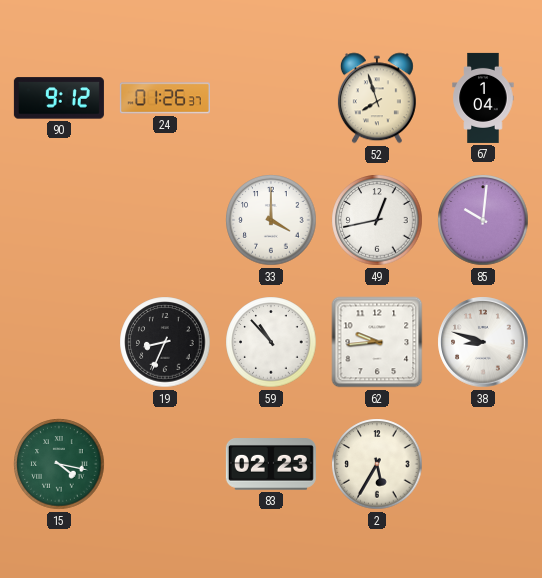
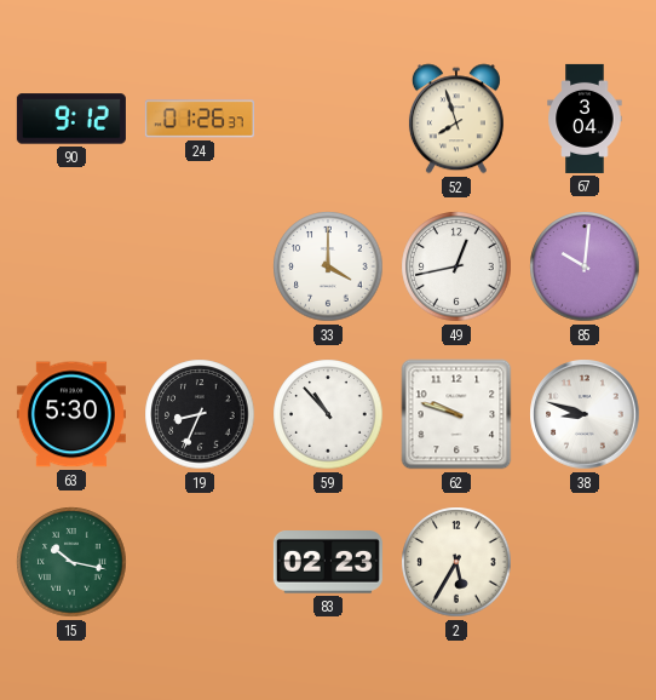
67: 1:04 -> 3:04
63: none -> 5:30
62: 9:44 -> 9:48
15: 4:17 -> 10:17
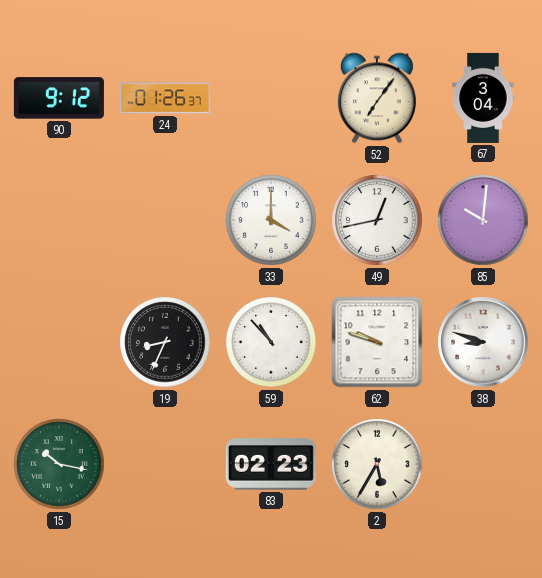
52: 7:57 -> 7:06
63: 5:30 -> none
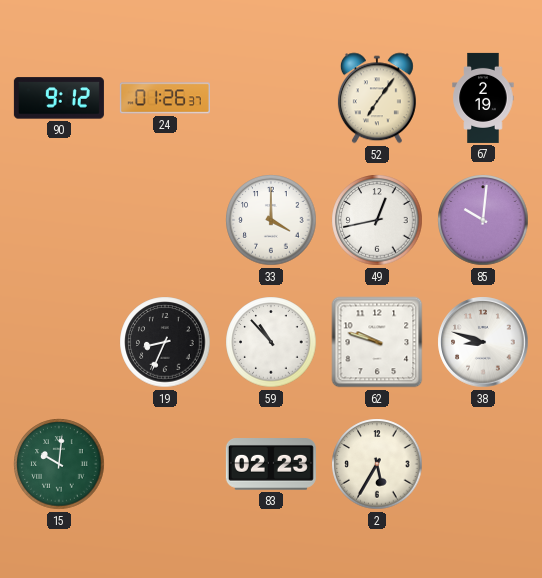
67: 3:04 -> 2:19
15: 10:17 -> 10:01
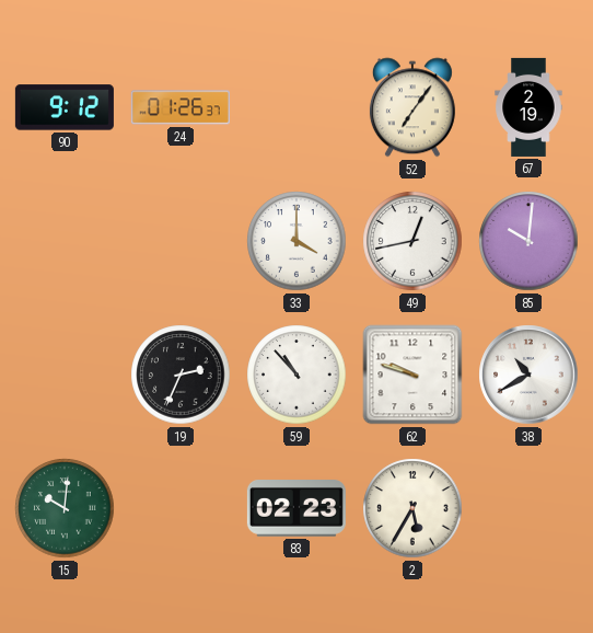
19: 8:34 -> 2:34
38: 8:48 -> 10:40
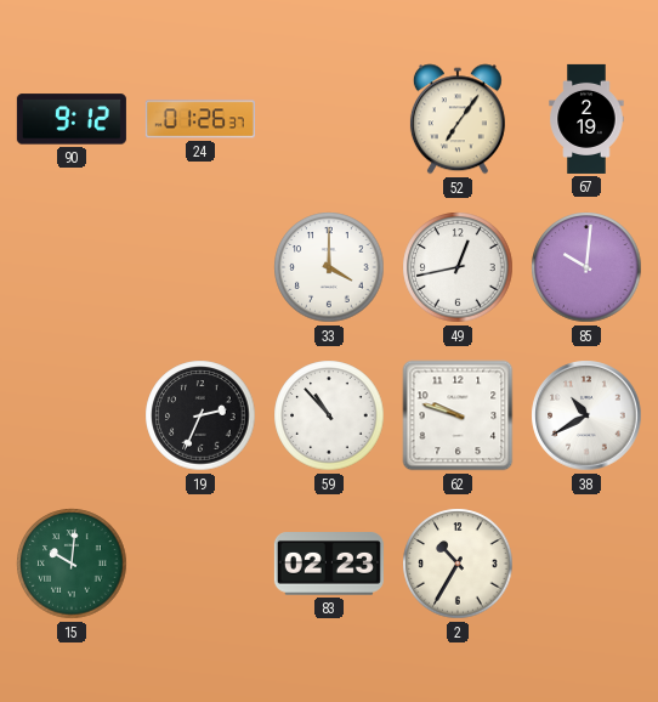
2: 5:35 -> 10:35
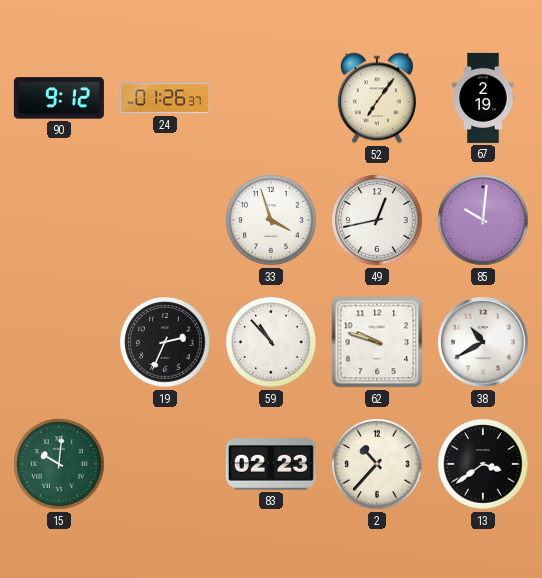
33: 4:00 -> 3:57
2: 10:35 -> 10:37
13: none -> 3:39
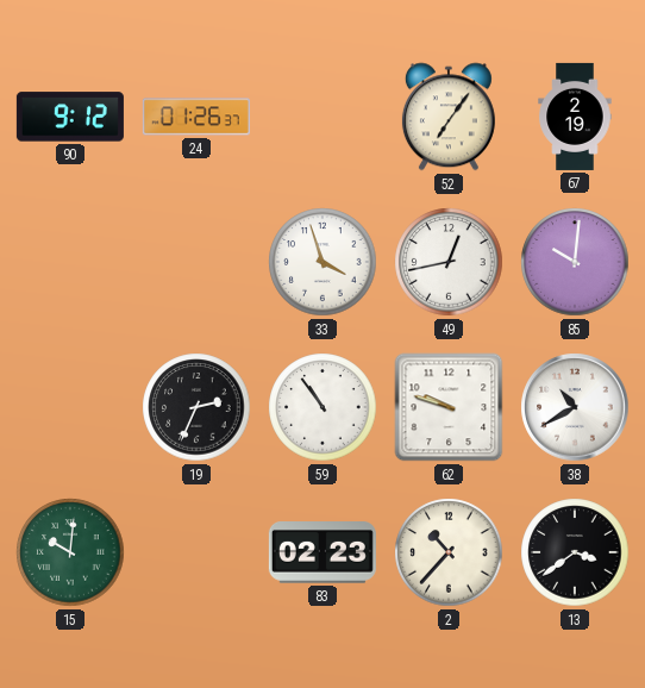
59: 10:53 -> 10:54
